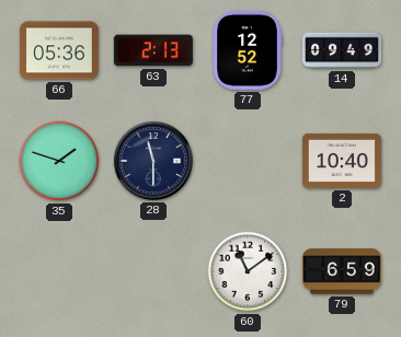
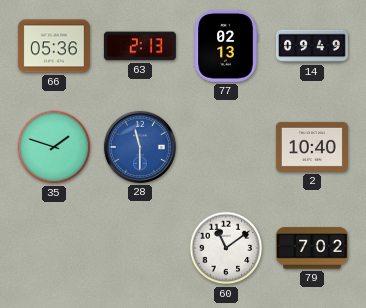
77: 12:52 -> 02:13
28 dial: navy -> blue
79: 6:59 -> 7:02
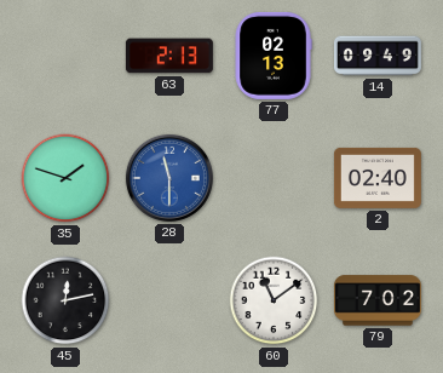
66: 05:36 -> none
2: 10:40 -> 02:40
45: none -> 12:13
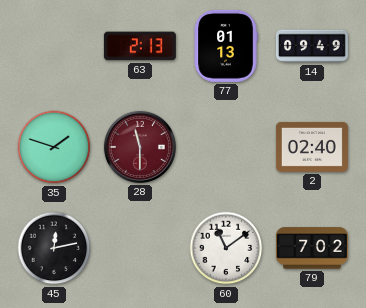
77: 02:13 -> 01:13
28 dial: blue -> burgundy
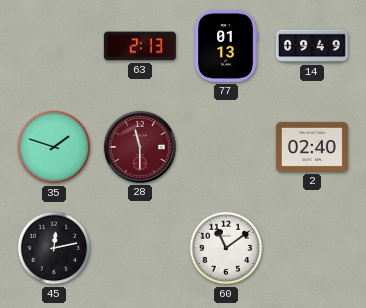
79: 7:02 -> none
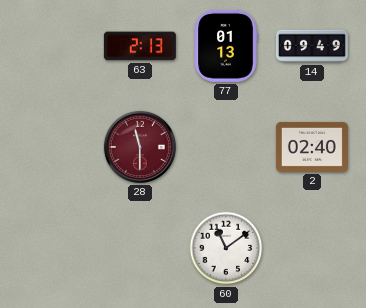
35: 1:48 -> none
45: 12:13 -> none
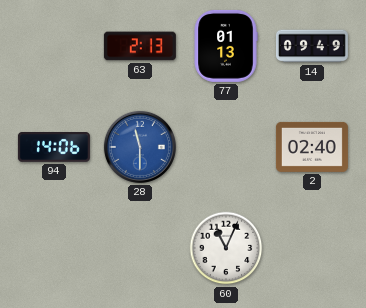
94: none -> 14:06
28 dial: burgundy -> blue
60: 11:09 -> 11:04
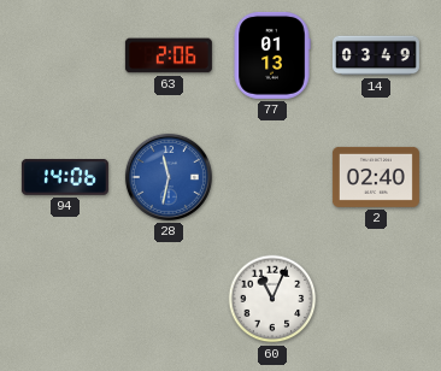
63: 2:13 -> 2:06
14: 09:49 -> 03:49
28: 11:30 -> 11:32
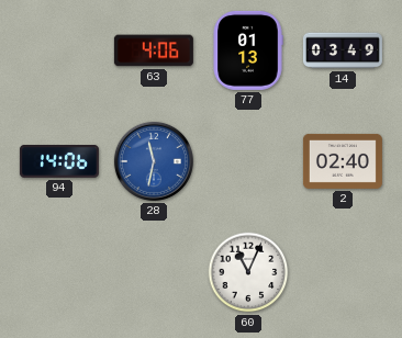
63: 2:06 -> 4:06
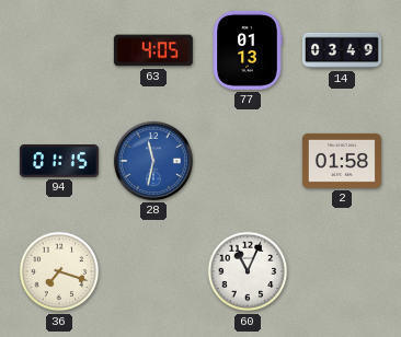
63: 4:06 -> 4:05
94: 14:06 -> 01:15
2: 02:40 -> 01:58
36: none -> 7:18
